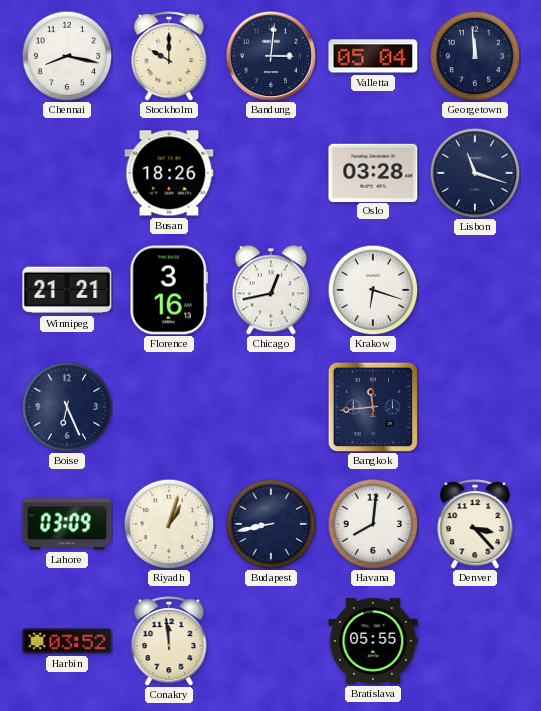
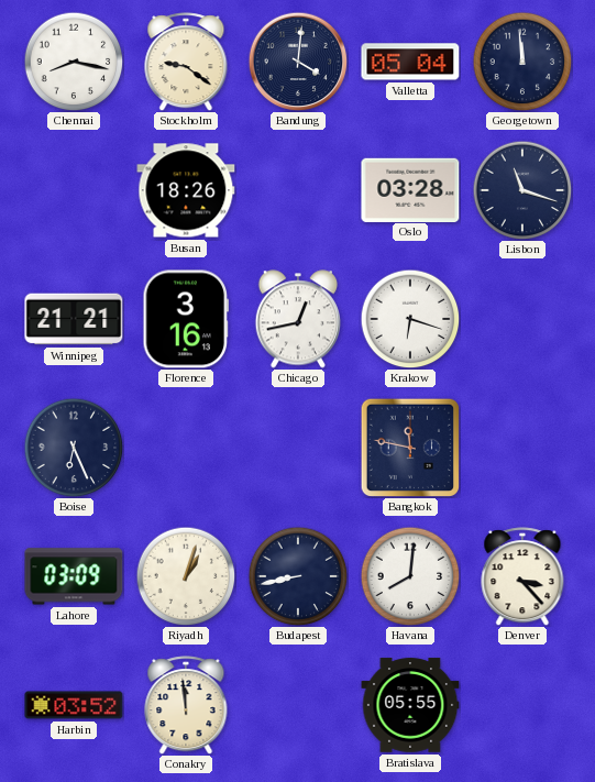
Stockholm: 10:00 -> 9:21
Bandung: 3:01 -> 4:01
Bangkok: 11:44 -> 11:47
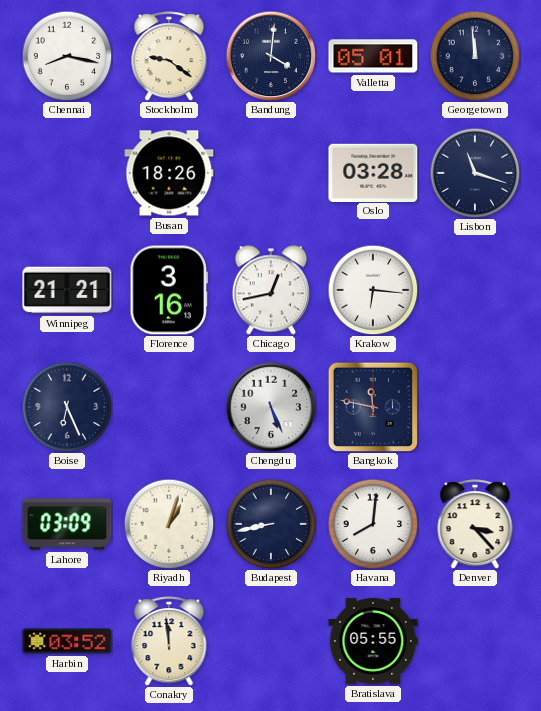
Valletta: 05:04 -> 05:01
Krakow: 6:18 -> 6:16
Chengdu: none -> 5:26
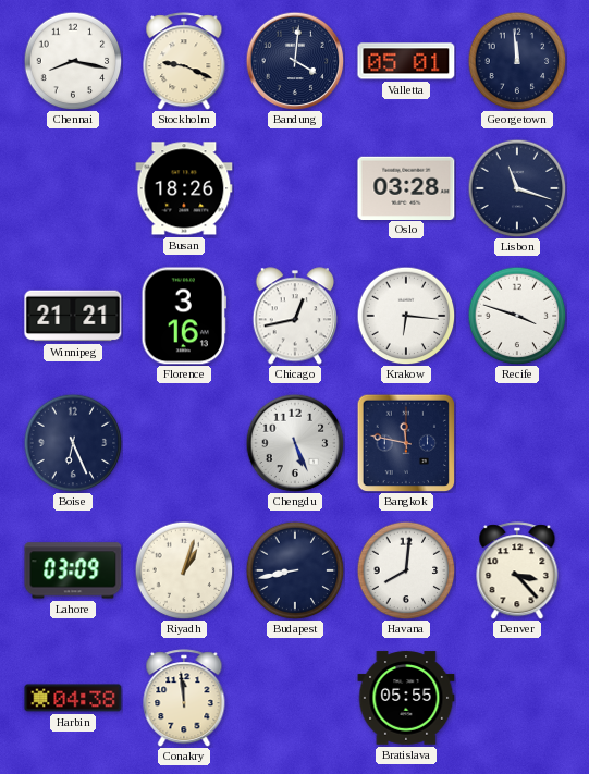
Stockholm: 9:21 -> 9:19
Recife: none -> 3:48
Harbin: 03:52 -> 04:38
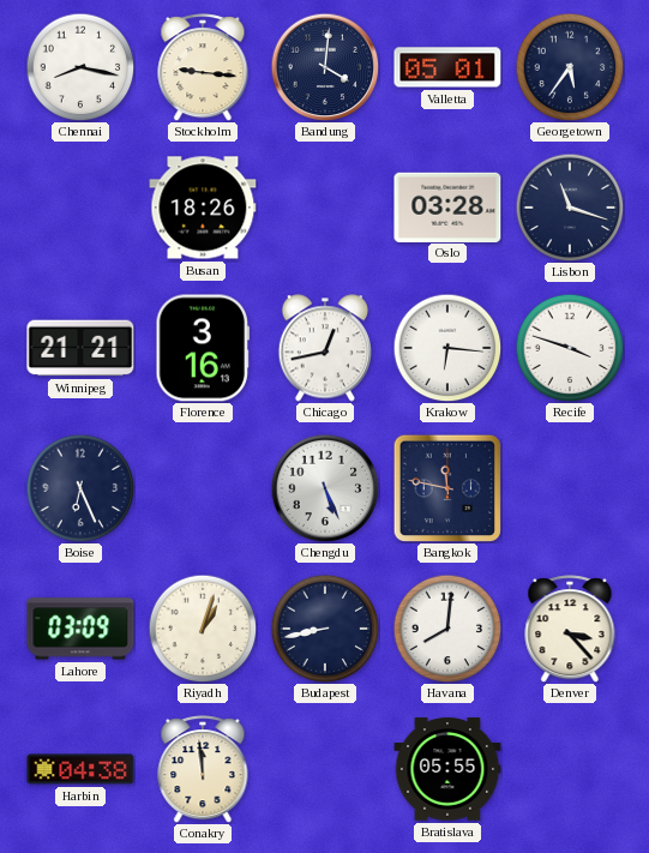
Stockholm: 9:19 -> 9:16
Georgetown: 11:59 -> 5:36
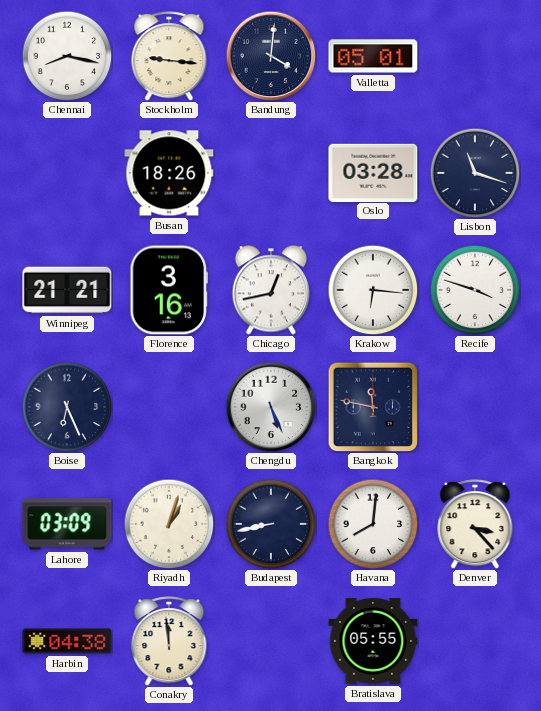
Georgetown: 5:36 -> none
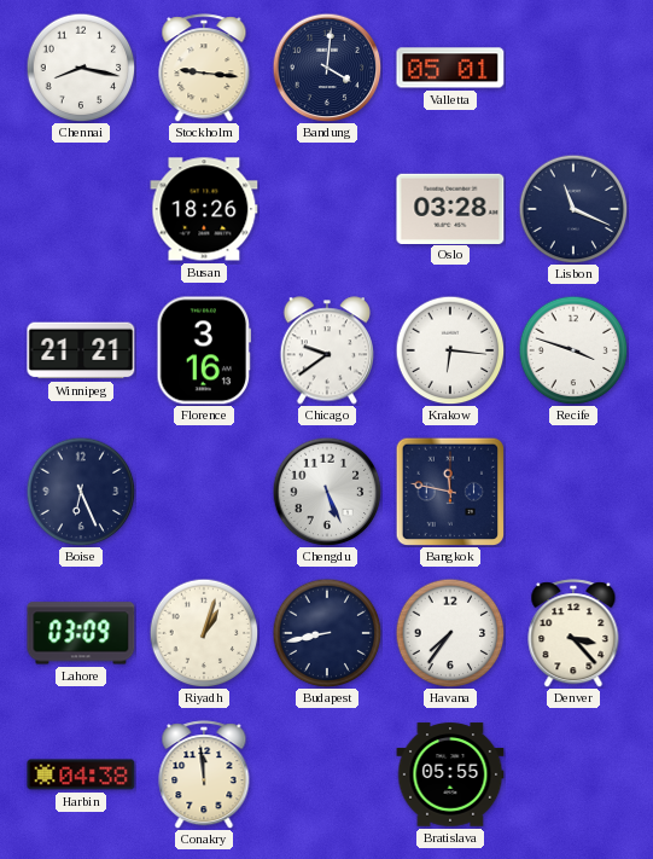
Lisbon: 11:18 -> 11:19
Chicago: 12:43 -> 9:39
Havana: 8:01 -> 7:36
